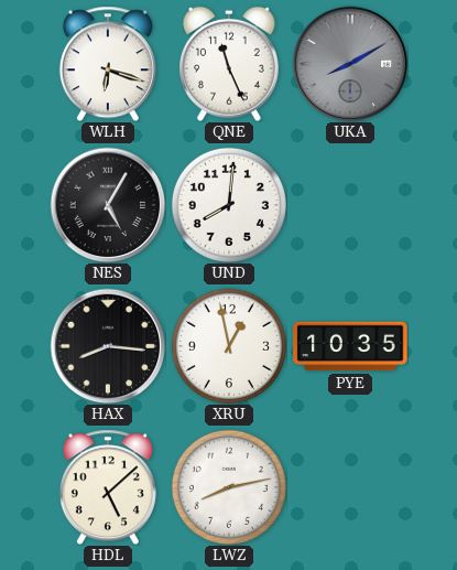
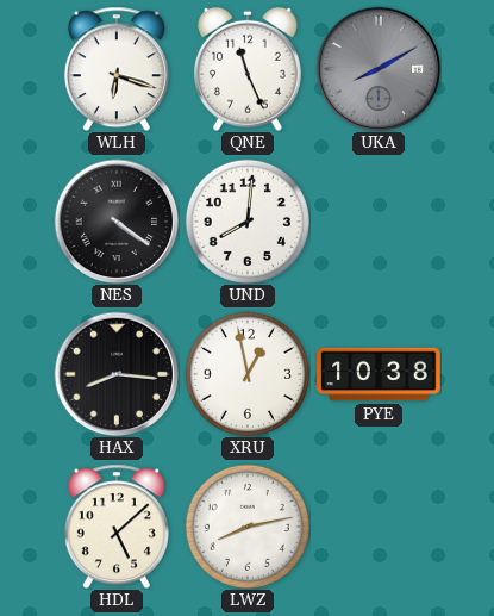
NES: 5:05 -> 4:21
PYE: 10:35 -> 10:38
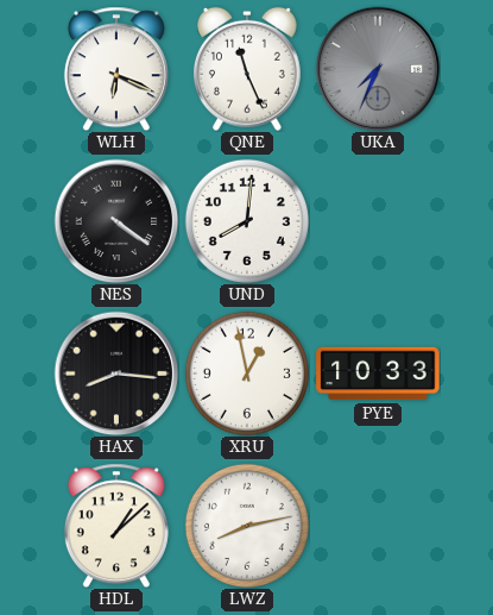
WLH: 6:18 -> 6:19
UKA: 8:10 -> 7:34
PYE: 10:38 -> 10:33
HDL: 5:08 -> 1:08
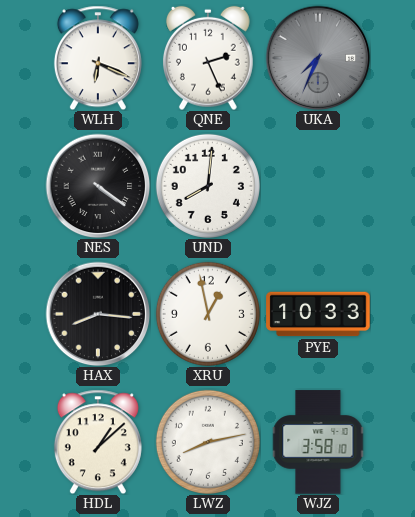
QNE: 11:26 -> 2:26
WJZ: none -> 3:58
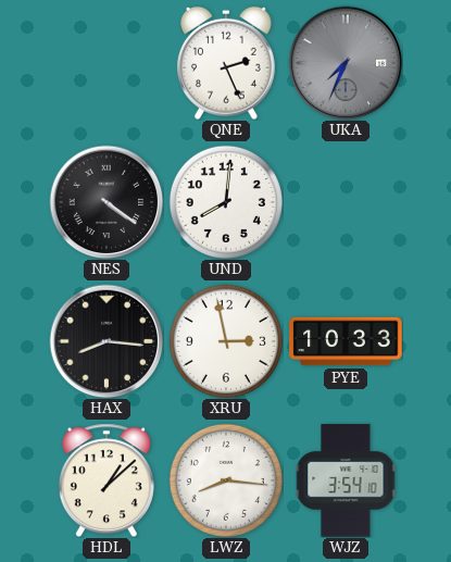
WLH: 6:19 -> none
XRU: 12:58 -> 2:58
LWZ: 8:13 -> 8:16
WJZ: 3:58 -> 3:54
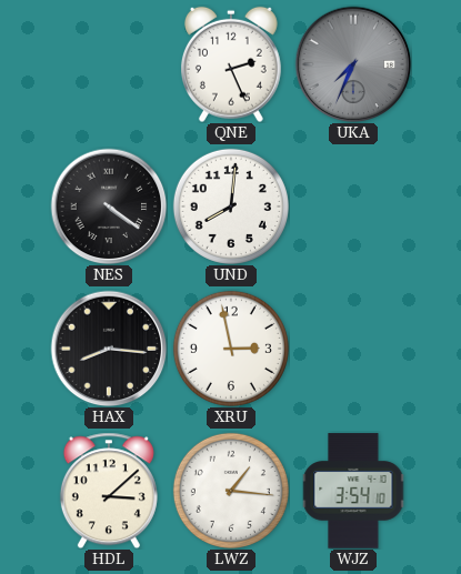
PYE: 10:33 -> none
HDL: 1:08 -> 3:08
LWZ: 8:16 -> 1:16
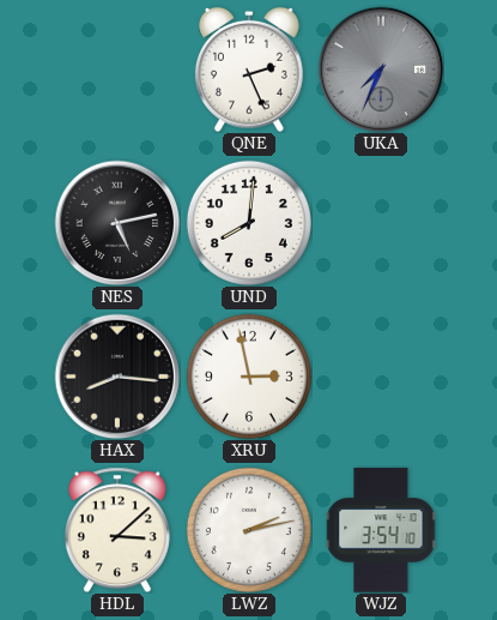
NES: 4:21 -> 5:13
LWZ: 1:16 -> 2:13
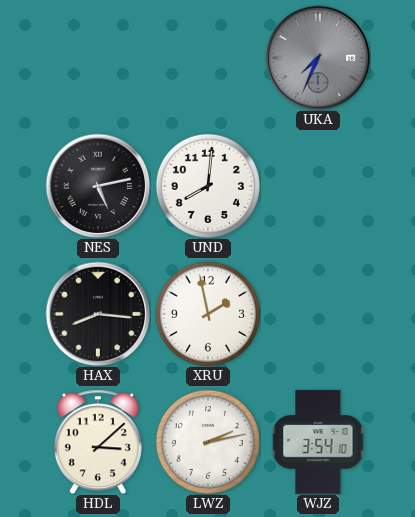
QNE: 2:26 -> none
XRU: 2:58 -> 1:58
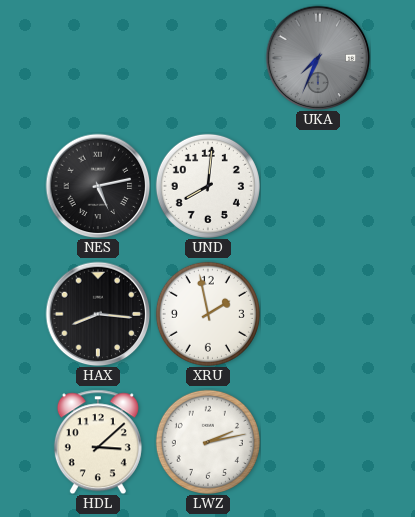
WJZ: 3:54 -> none
